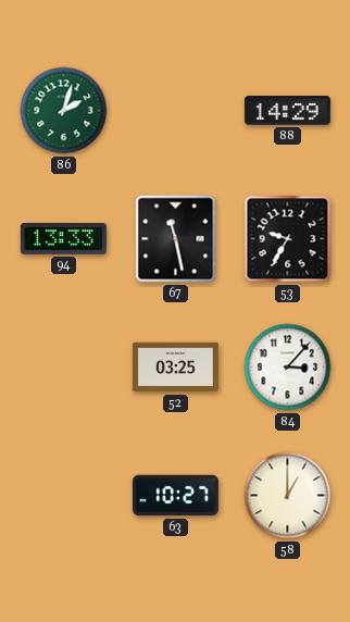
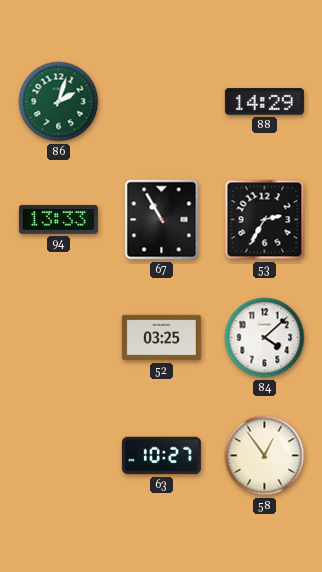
67: 11:28 -> 10:55
53: 9:35 -> 2:35
84: 3:07 -> 4:08
58: 1:00 -> 12:54
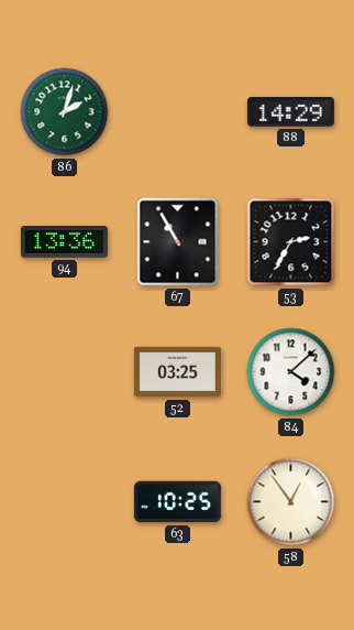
94: 13:33 -> 13:36
63: 10:27 -> 10:25
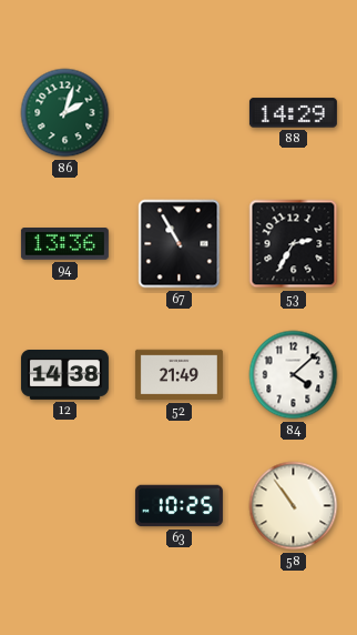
12: none -> 14:38
52: 03:25 -> 21:49
58: 12:54 -> 10:54
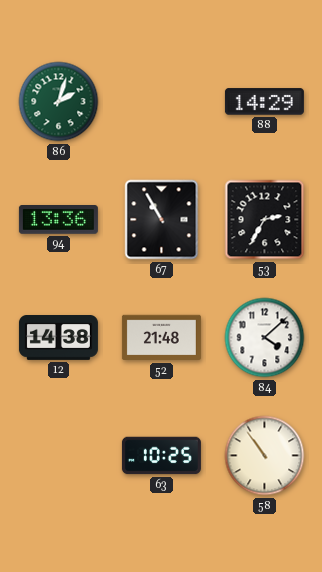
52: 21:49 -> 21:48
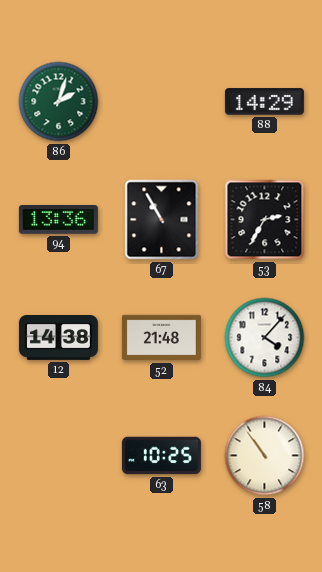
84: 4:08 -> 4:07
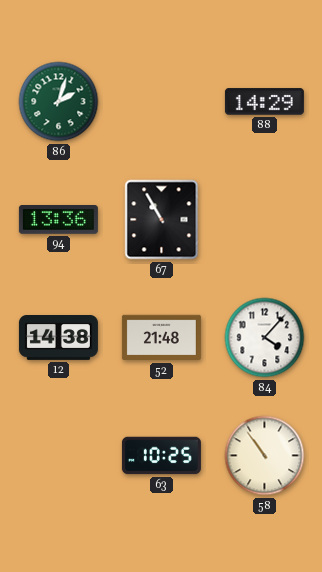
53: 2:35 -> none
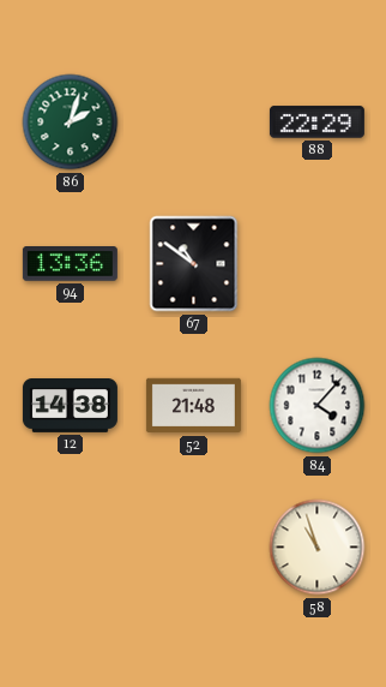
88: 14:29 -> 22:29
67: 10:55 -> 10:51
63: 10:25 -> none
58: 10:54 -> 10:57
